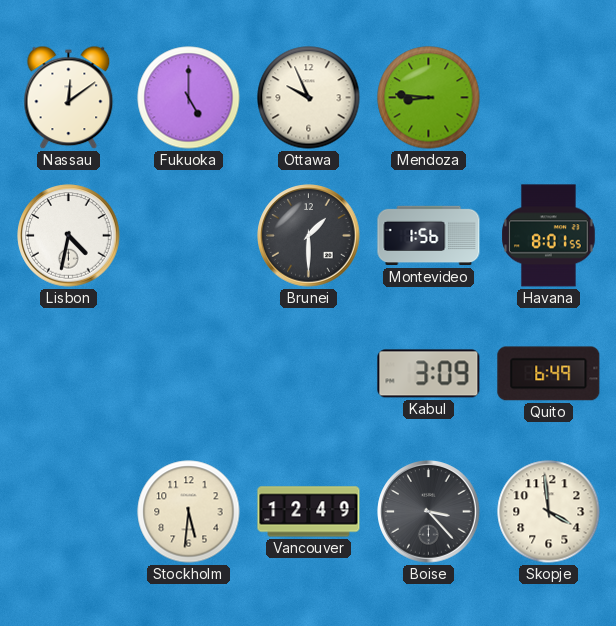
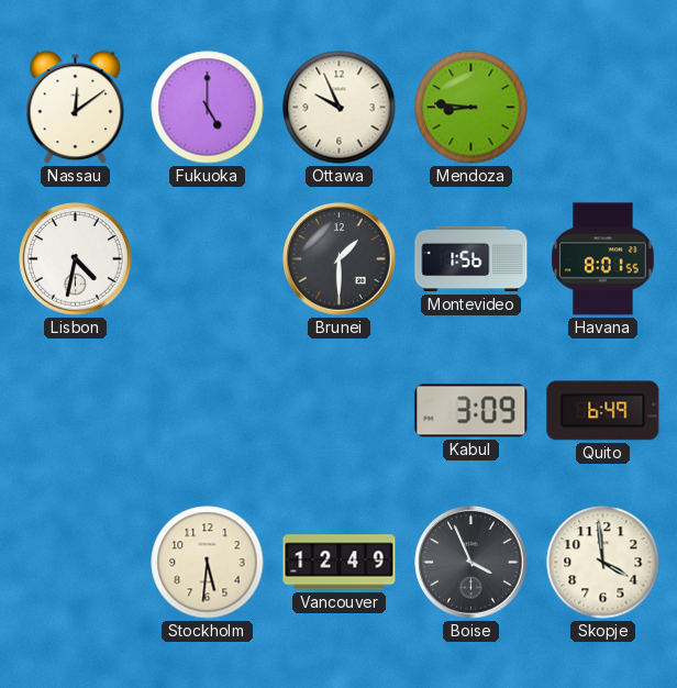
Boise: 3:23 -> 3:56
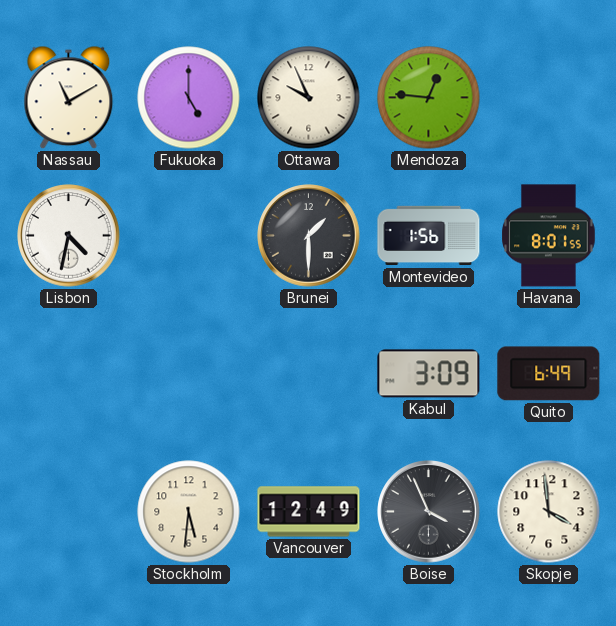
Nassau: 12:09 -> 11:10
Mendoza: 8:46 -> 12:46
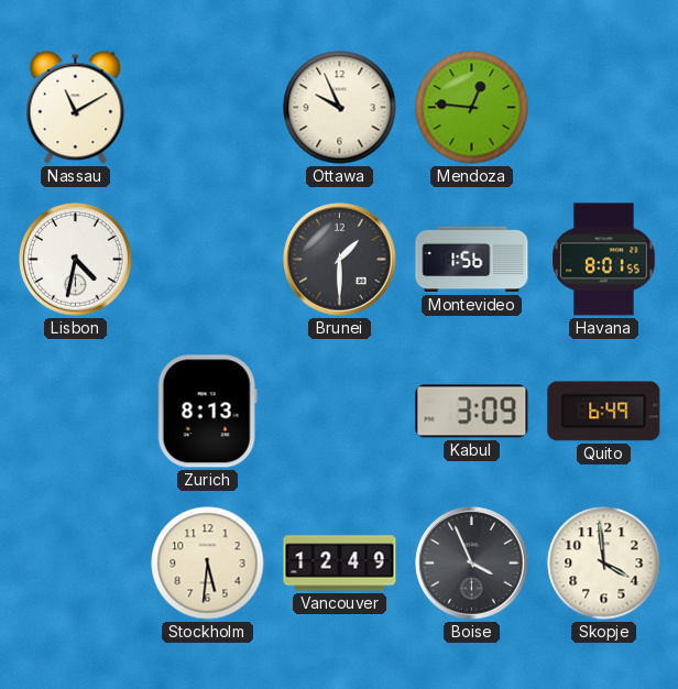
Fukuoka: 5:00 -> none
Zurich: none -> 8:13
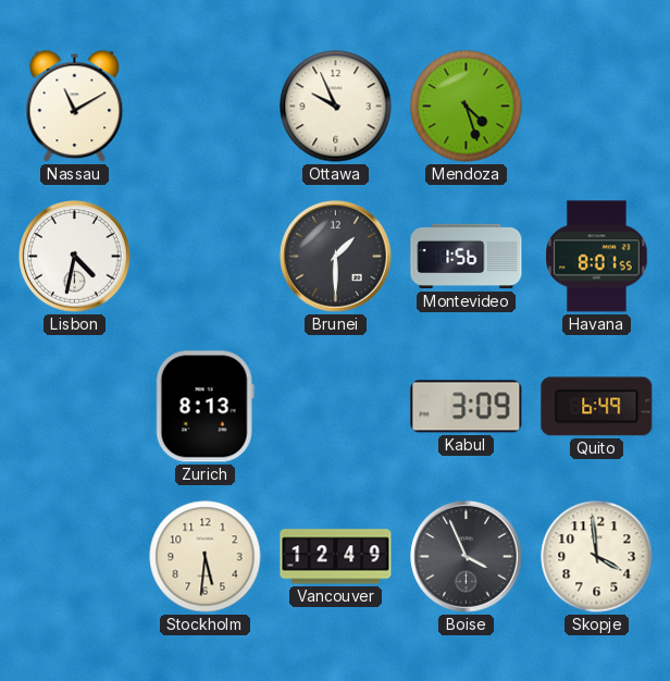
Mendoza: 12:46 -> 4:27
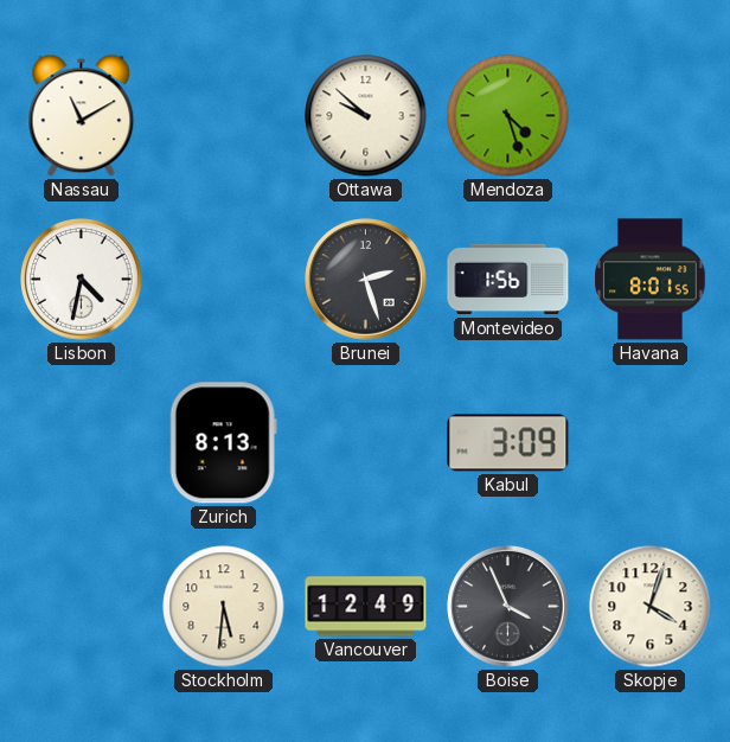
Ottawa: 9:56 -> 9:52
Brunei: 1:30 -> 2:27
Quito: 6:49 -> none
Skopje: 3:59 -> 4:03
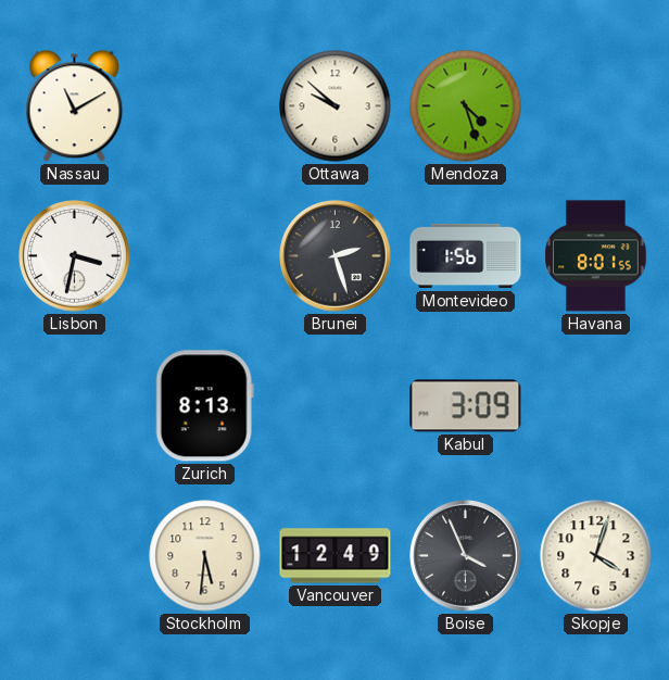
Lisbon: 4:32 -> 3:32
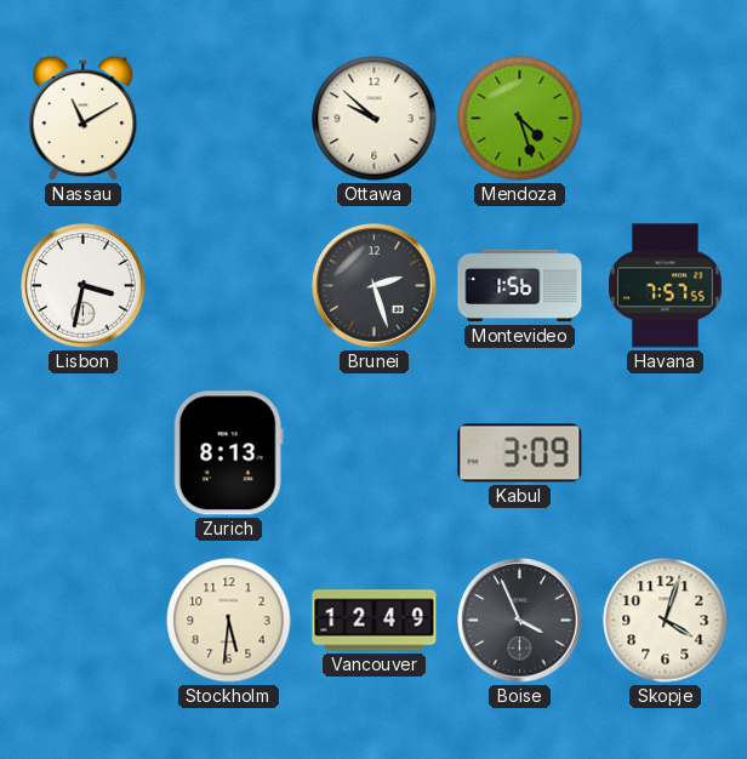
Havana: 8:01 -> 7:57
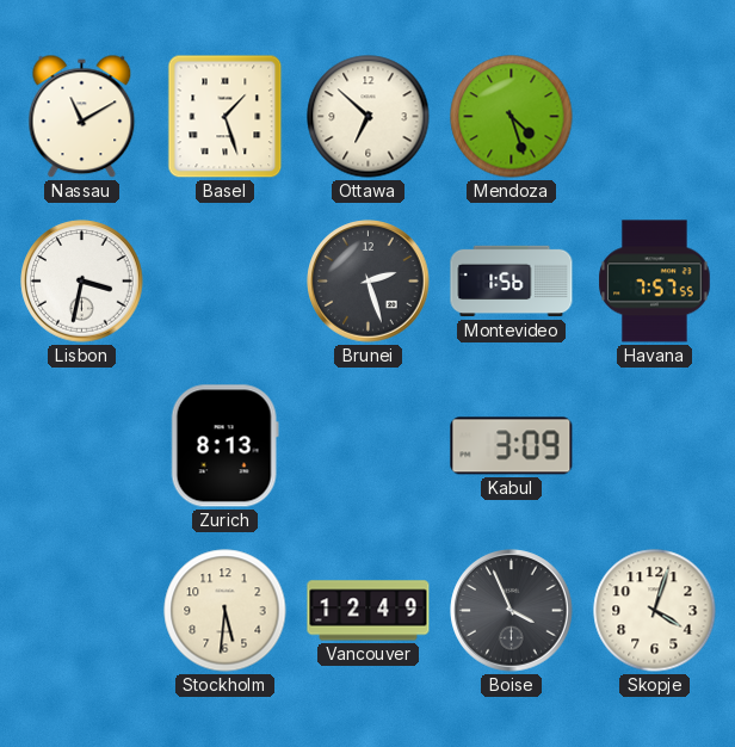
Basel: none -> 1:27
Ottawa: 9:52 -> 6:52
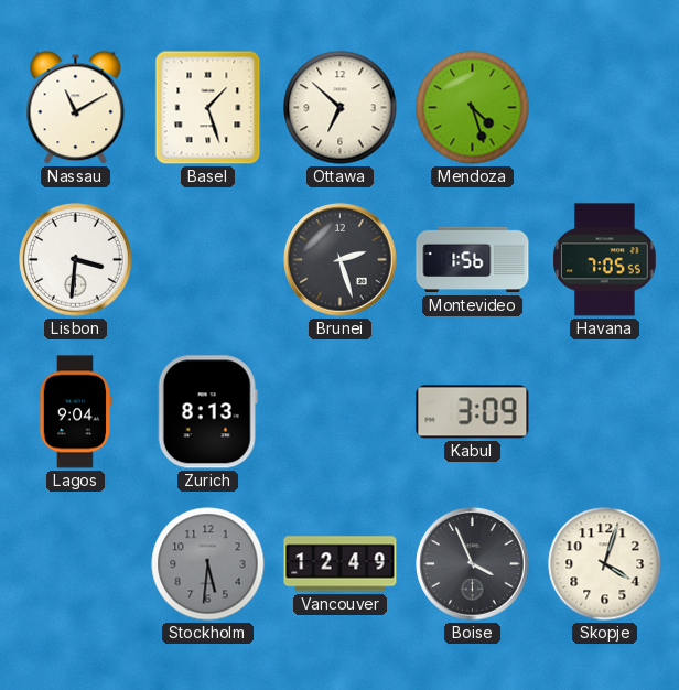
Lisbon: 3:32 -> 3:31
Havana: 7:57 -> 7:05
Lagos: none -> 9:04
Stockholm dial: cream -> grey
